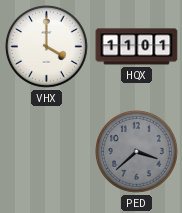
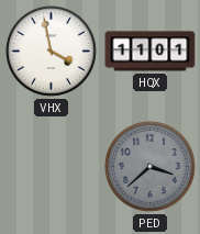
VHX: 4:00 -> 3:58
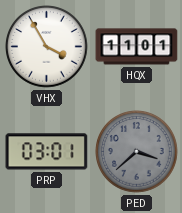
VHX: 3:58 -> 3:55
PRP: none -> 03:01
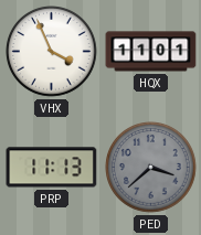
VHX: 3:55 -> 3:56
PRP: 03:01 -> 11:13
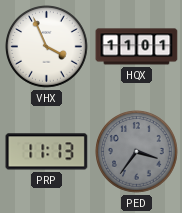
PED: 3:38 -> 3:36
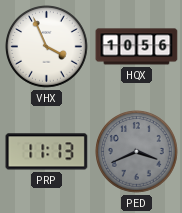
HQX: 11:01 -> 10:56
PED: 3:36 -> 3:41
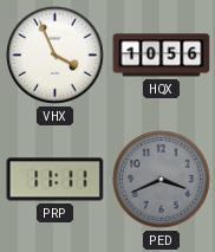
PRP: 11:13 -> 11:11
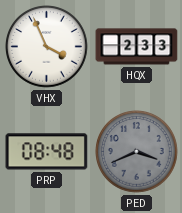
HQX: 10:56 -> 2:33
PRP: 11:11 -> 08:48
